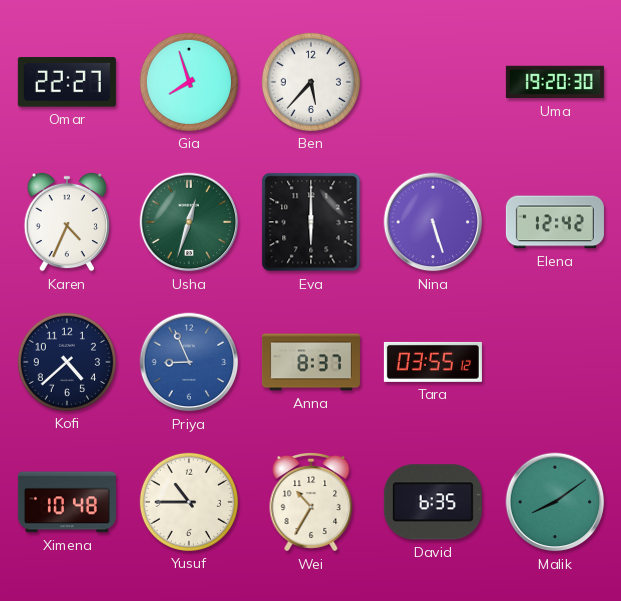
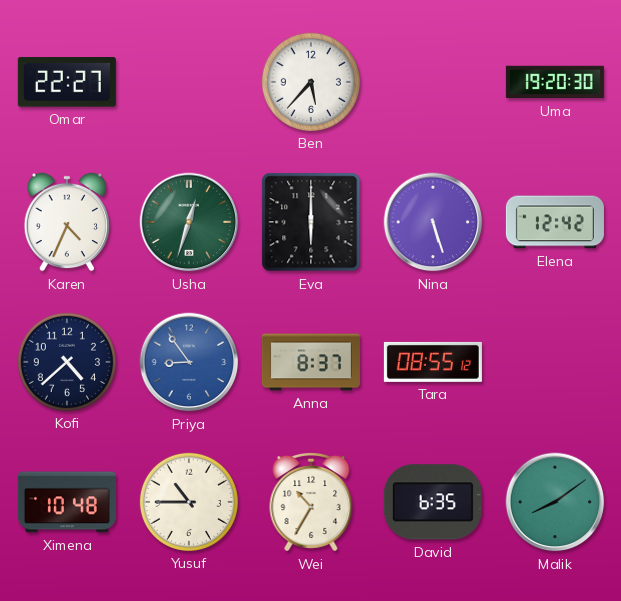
Gia: 7:57 -> none
Priya: 8:56 -> 8:54
Tara: 03:55 -> 08:55
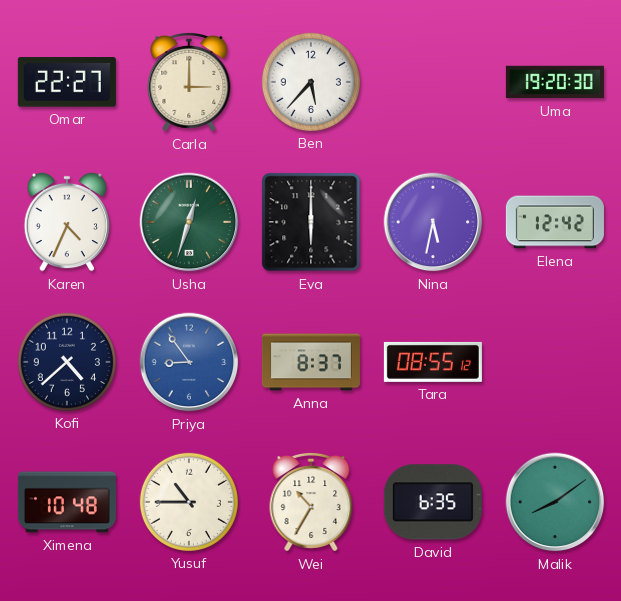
Carla: none -> 3:00
Nina: 5:27 -> 5:32
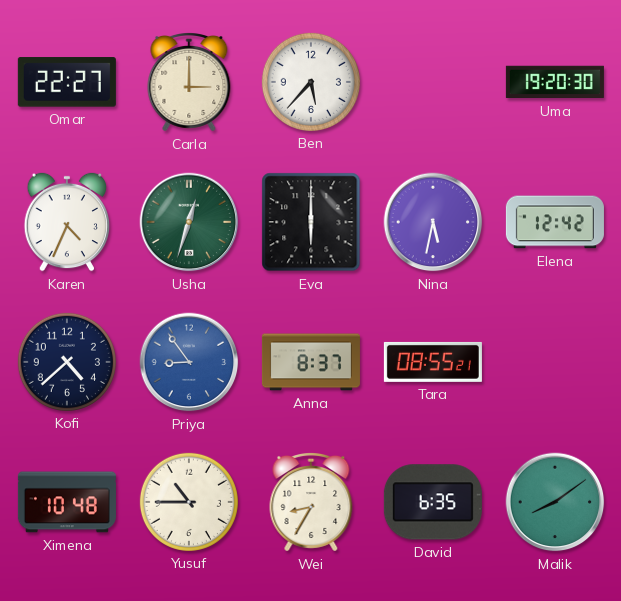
Tara: 08:55:12 -> 08:55:21
Wei: 10:35 -> 8:35
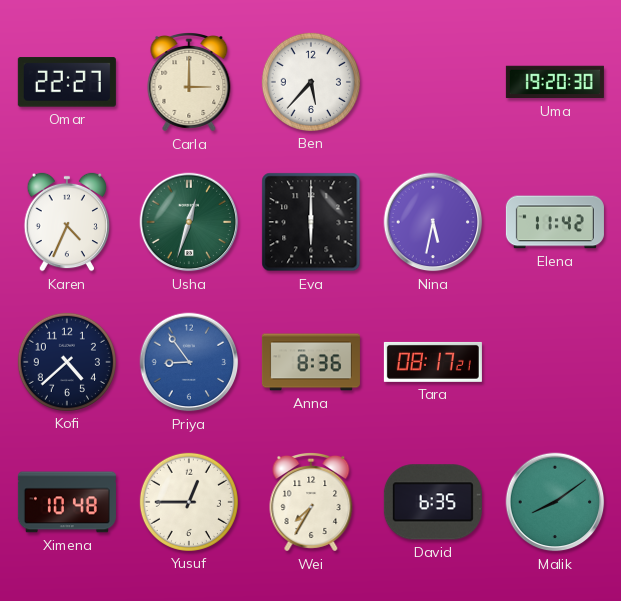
Elena: 12:42 -> 11:42
Anna: 8:37 -> 8:36
Tara: 08:55 -> 08:17
Yusuf: 10:45 -> 12:45
Wei: 8:35 -> 7:35
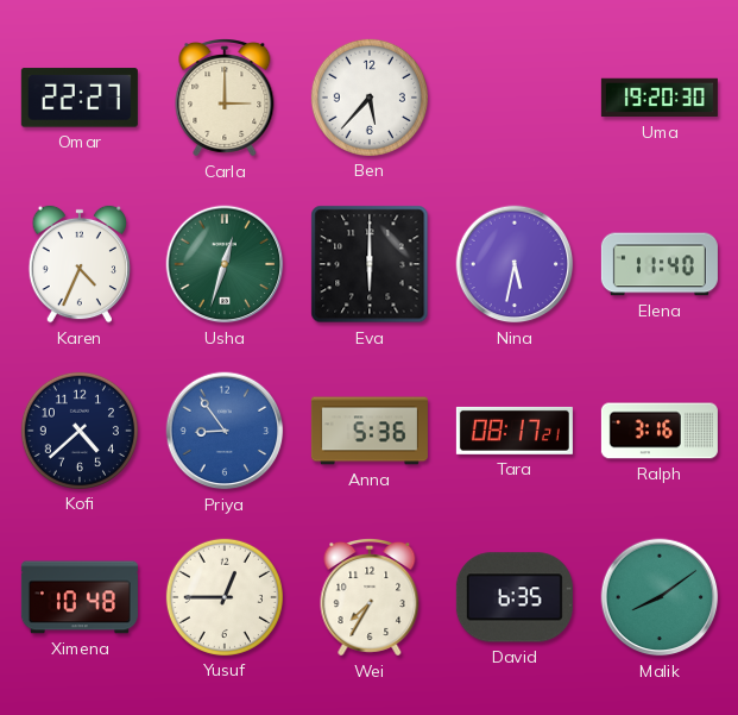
Elena: 11:42 -> 11:40
Anna: 8:36 -> 5:36
Ralph: none -> 3:16
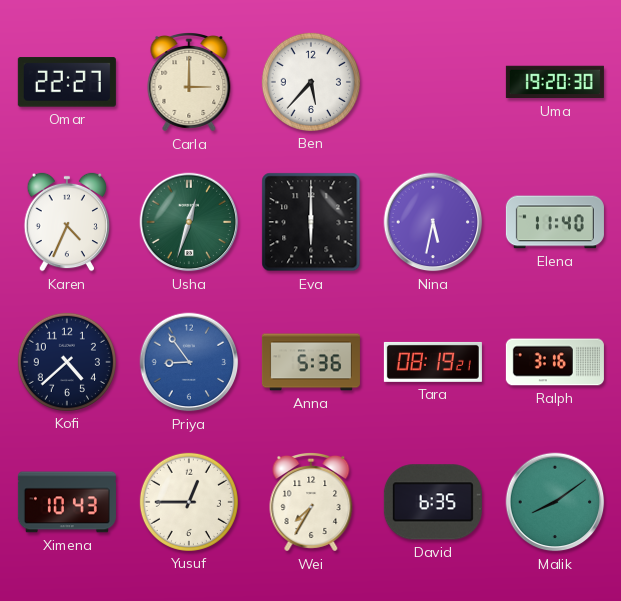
Tara: 08:17 -> 08:19
Ximena: 10:48 -> 10:43
